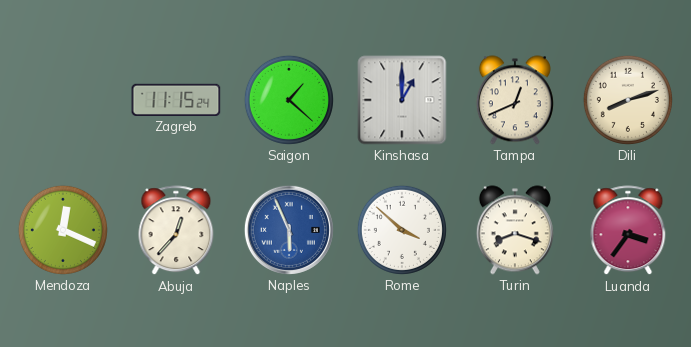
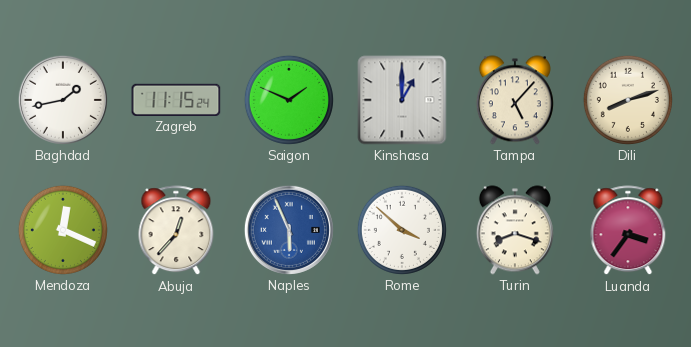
Baghdad: none -> 1:43
Saigon: 1:22 -> 1:49
Tampa: 12:41 -> 5:07
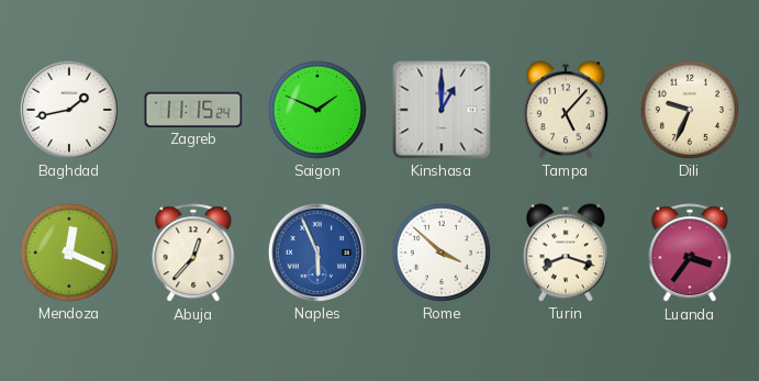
Dili: 8:12 -> 9:34
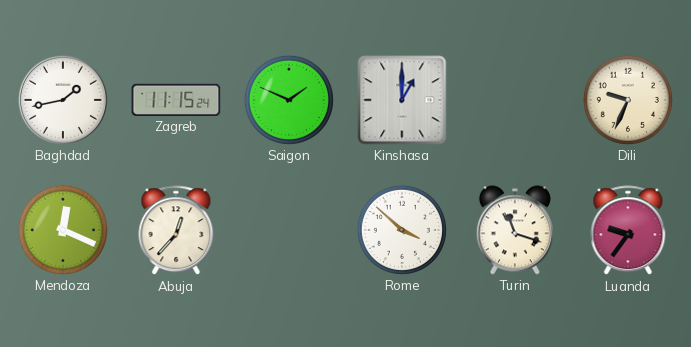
Tampa: 5:07 -> none
Naples: 5:56 -> none
Turin: 8:18 -> 11:18
Luanda: 3:36 -> 9:36
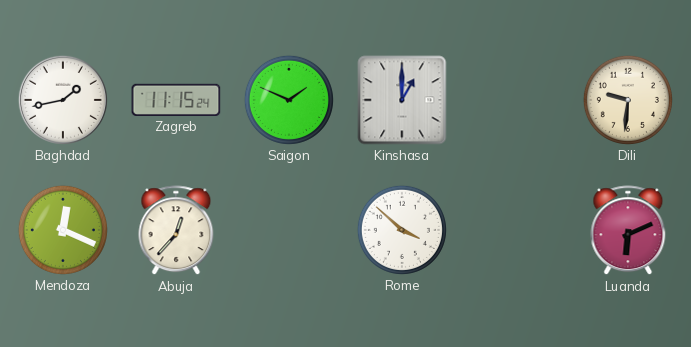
Dili: 9:34 -> 9:31
Turin: 11:18 -> none
Luanda: 9:36 -> 6:11
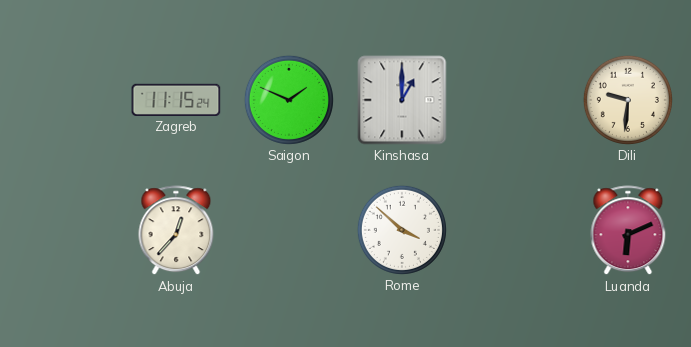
Baghdad: 1:43 -> none
Mendoza: 12:19 -> none
